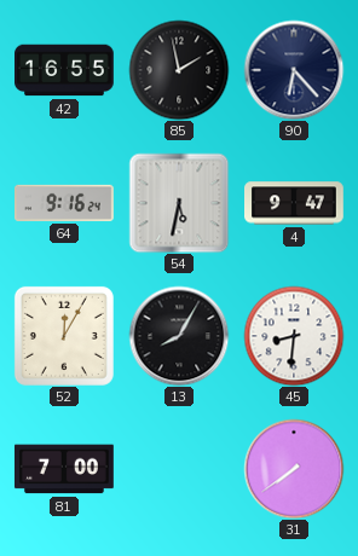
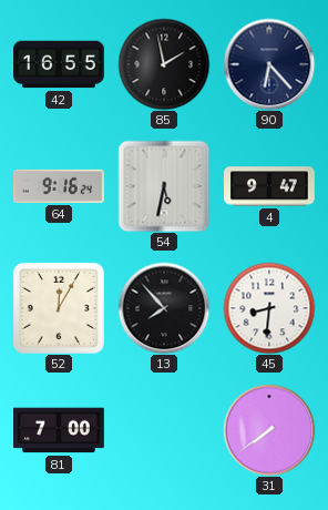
13: 8:05 -> 7:53
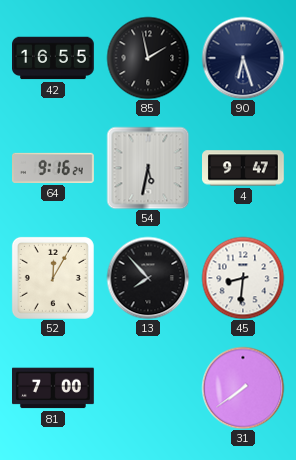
90: 6:23 -> 6:27
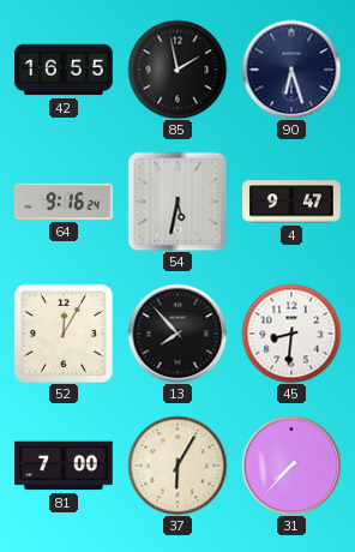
37: none -> 6:05
31: 7:39 -> 7:37
